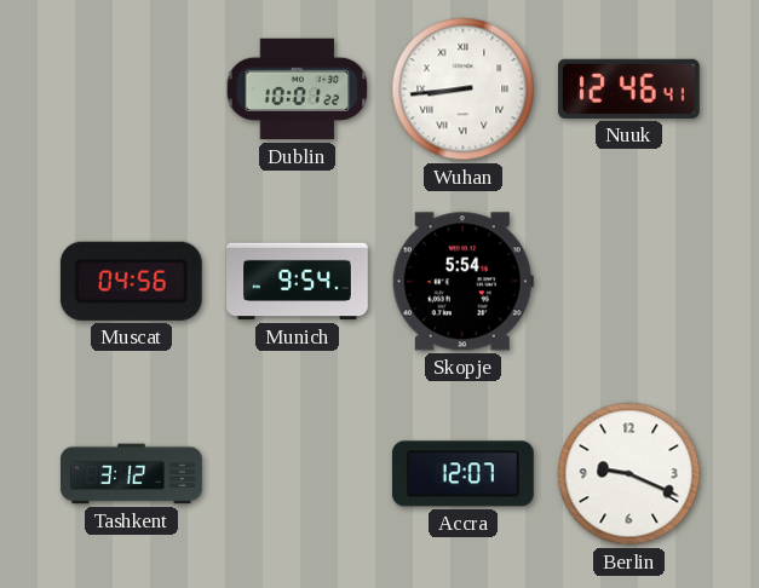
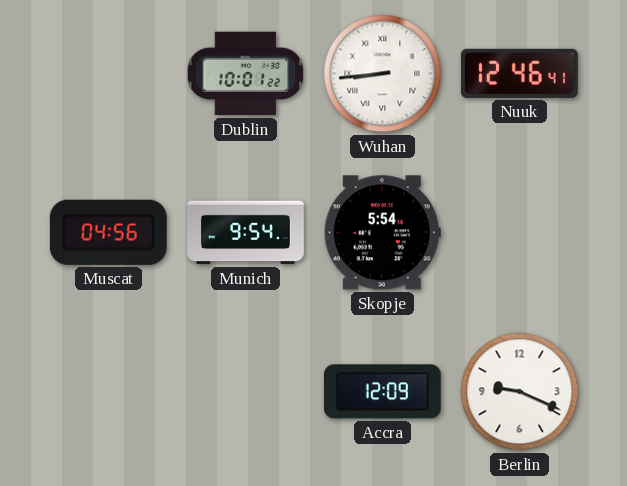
Tashkent: 3:12 -> none
Accra: 12:07 -> 12:09
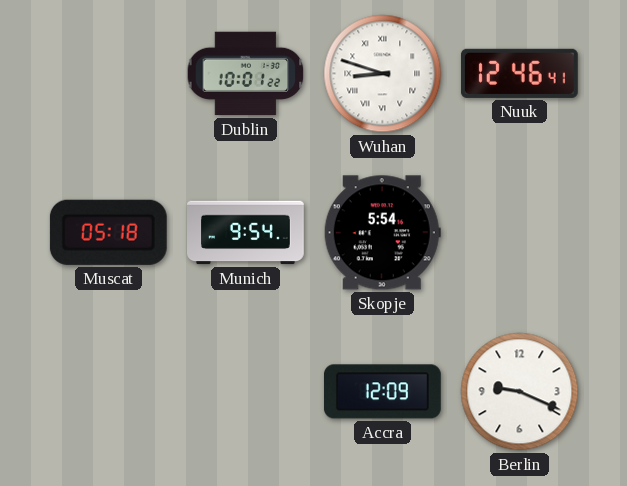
Wuhan: 8:44 -> 8:48
Muscat: 04:56 -> 05:18
